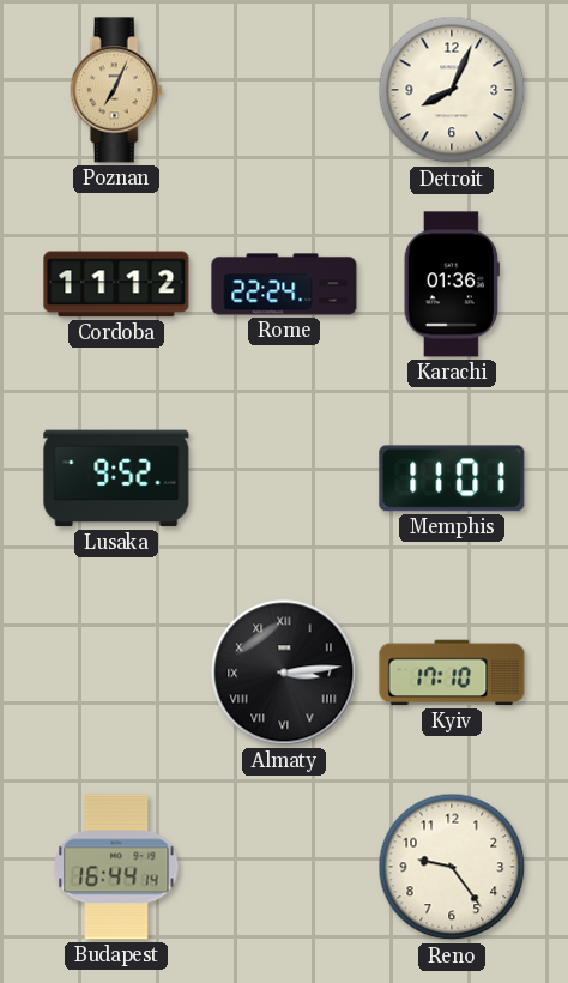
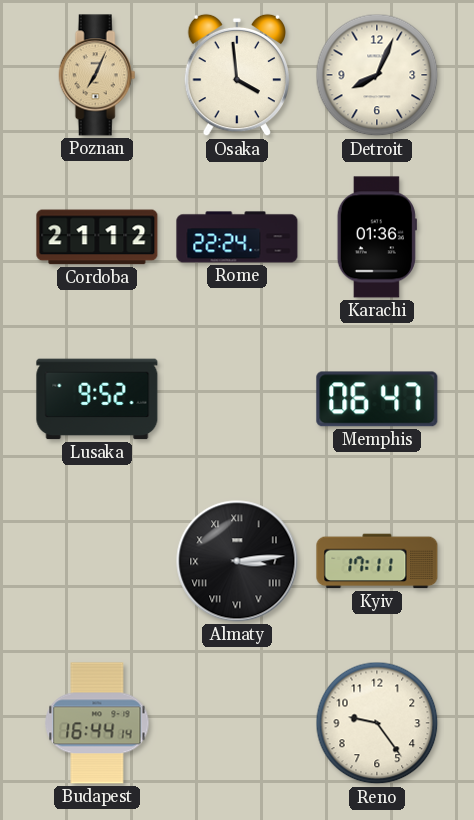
Osaka: none -> 3:59
Cordoba: 11:12 -> 21:12
Memphis: 11:01 -> 06:47
Kyiv: 17:10 -> 17:11
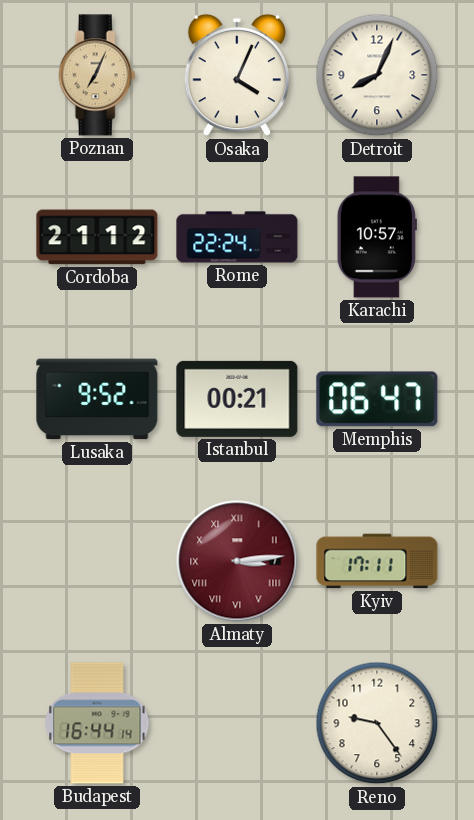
Osaka: 3:59 -> 4:04
Karachi: 01:36 -> 10:57
Istanbul: none -> 00:21
Almaty dial: black -> burgundy
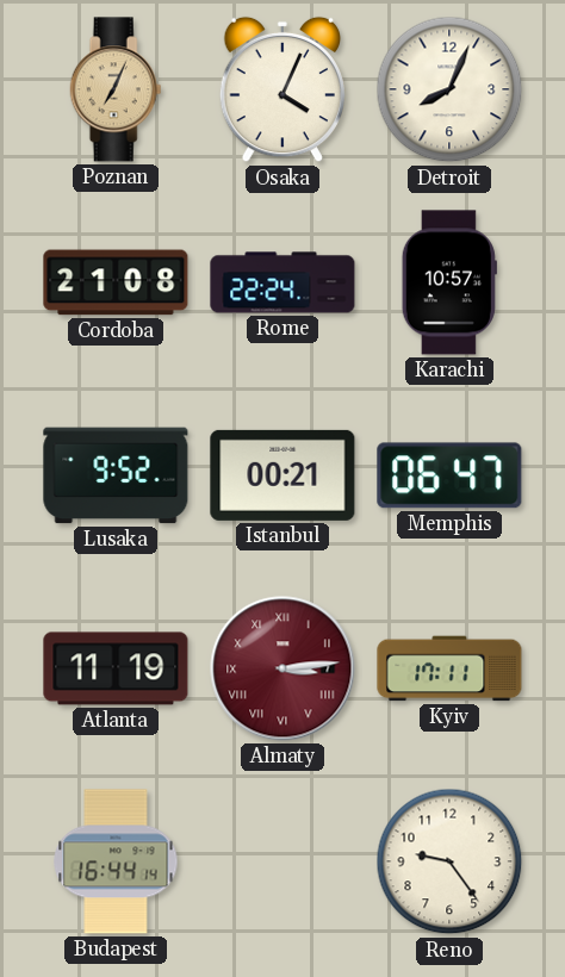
Cordoba: 21:12 -> 21:08
Atlanta: none -> 11:19
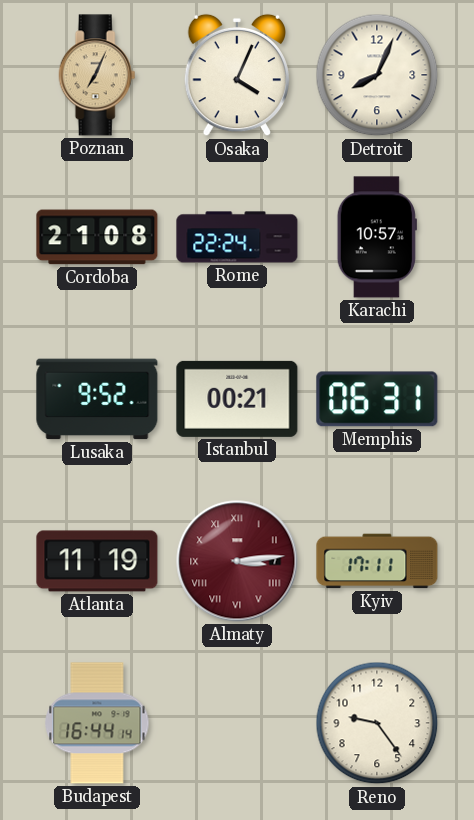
Memphis: 06:47 -> 06:31
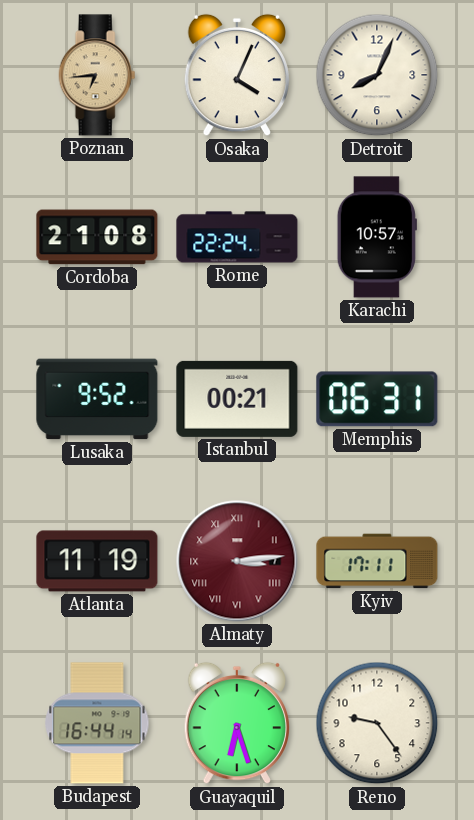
Poznan: 7:04 -> 6:44
Guayaquil: none -> 6:27
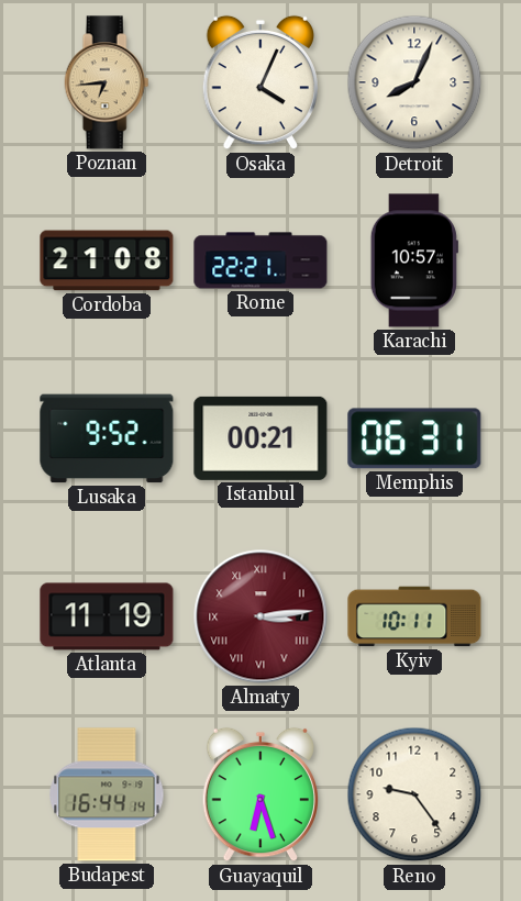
Rome: 22:24 -> 22:21
Kyiv: 17:11 -> 10:11
